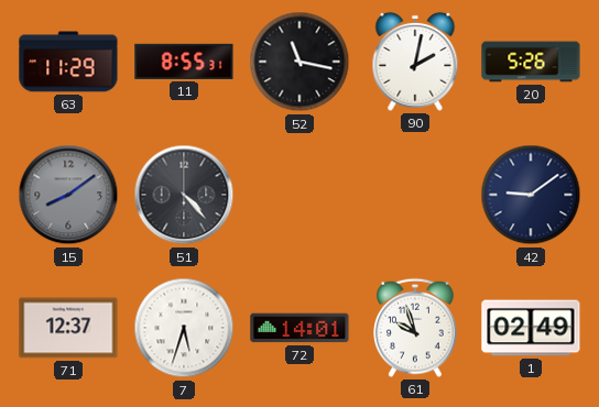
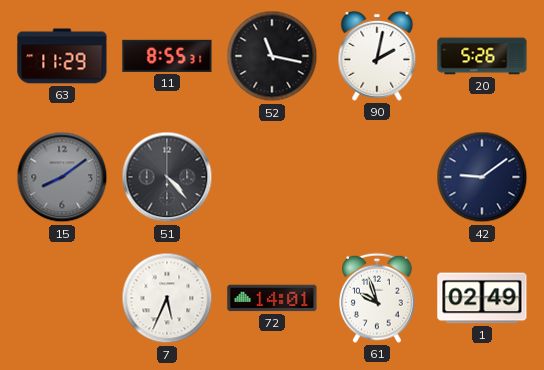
71: 12:37 -> none
7: 5:33 -> 5:34
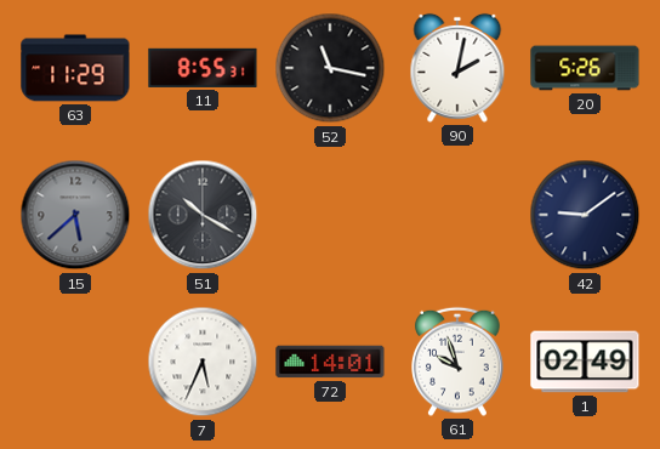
15: 8:09 -> 5:38
51: 4:23 -> 10:20
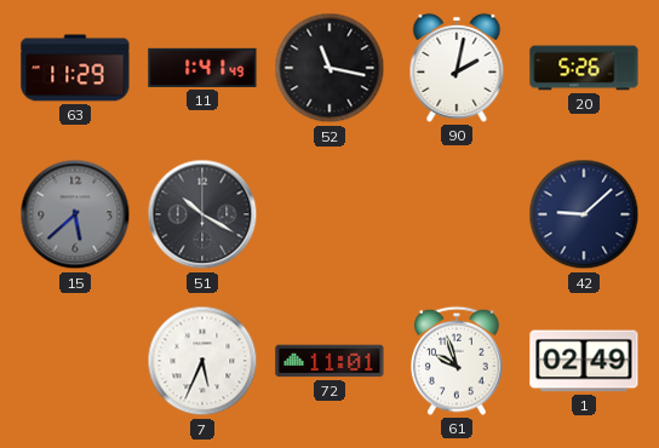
11: 8:55 -> 1:41
42: 9:09 -> 9:08
72: 14:01 -> 11:01
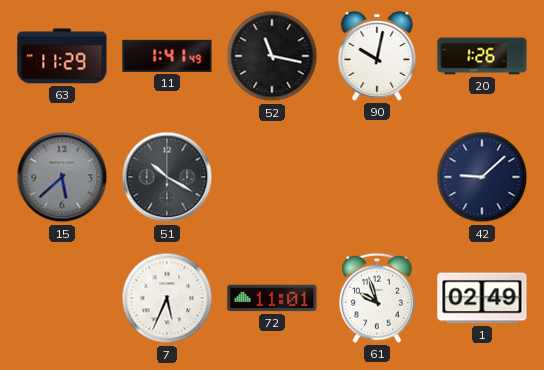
90: 2:02 -> 10:02
20: 5:26 -> 1:26
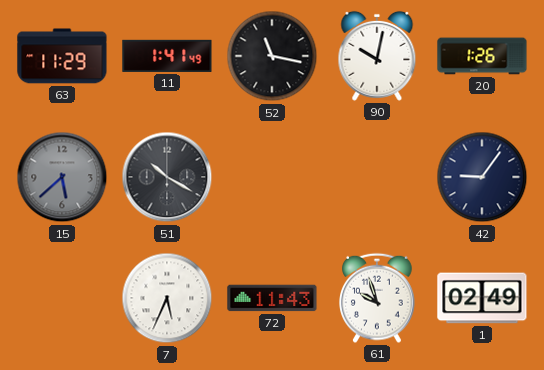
42: 9:08 -> 9:06
72: 11:01 -> 11:43
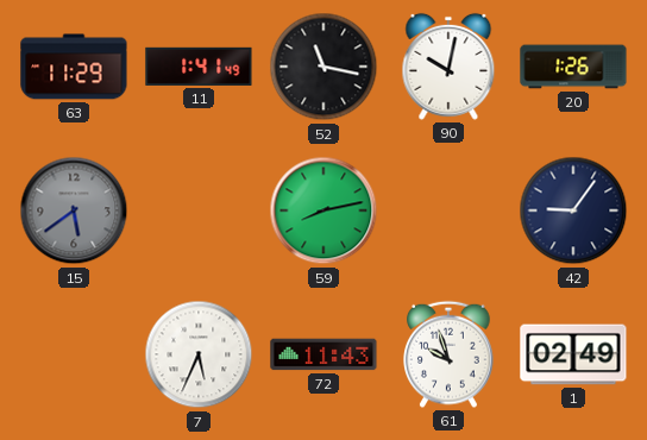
15: 5:38 -> 5:39
51: 10:20 -> none
59: none -> 8:13
